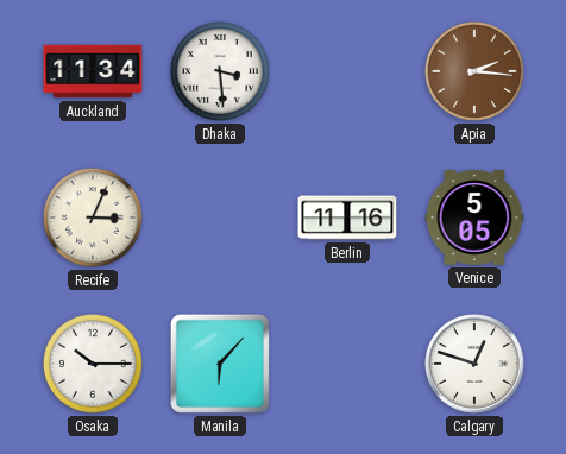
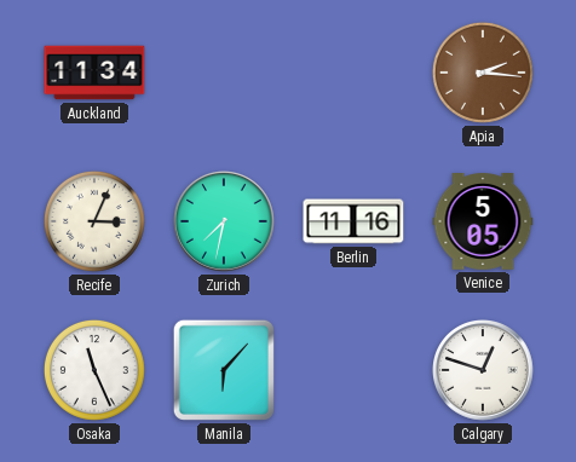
Dhaka: 3:29 -> none
Zurich: none -> 7:32
Osaka: 10:15 -> 11:26
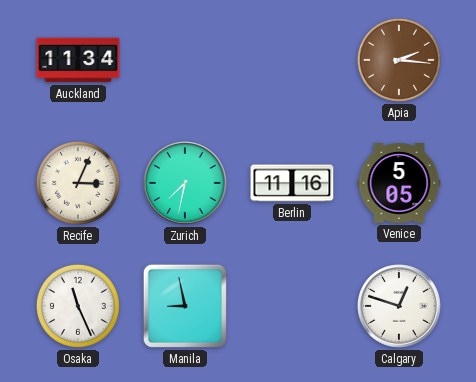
Manila: 6:07 -> 8:58
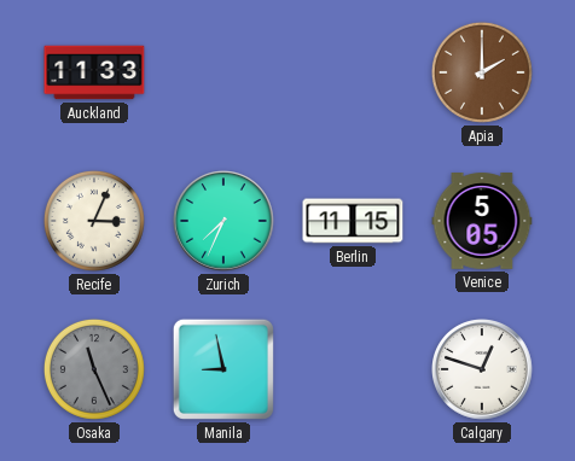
Auckland: 11:34 -> 11:33
Apia: 2:16 -> 2:00
Zurich: 7:32 -> 7:34
Berlin: 11:16 -> 11:15
Osaka dial: white -> grey
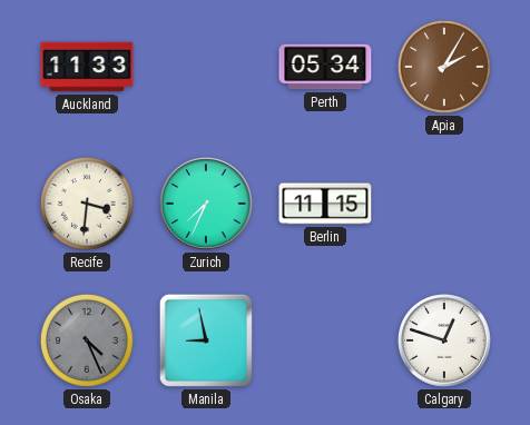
Perth: none -> 05:34
Apia: 2:00 -> 2:05
Recife: 3:04 -> 3:31
Venice: 5:05 -> none
Osaka: 11:26 -> 4:26
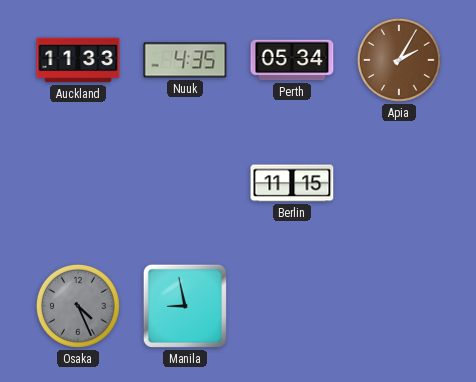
Nuuk: none -> 4:35
Recife: 3:31 -> none
Zurich: 7:34 -> none
Calgary: 12:48 -> none
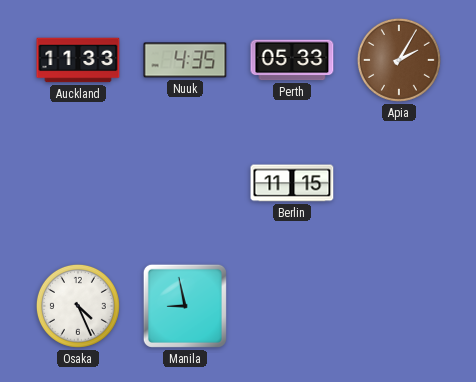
Perth: 05:34 -> 05:33
Osaka dial: grey -> white
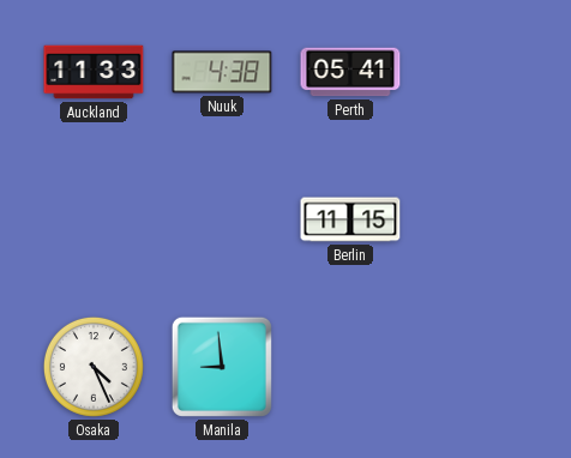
Nuuk: 4:35 -> 4:38
Perth: 05:33 -> 05:41
Apia: 2:05 -> none
Manila: 8:58 -> 8:59
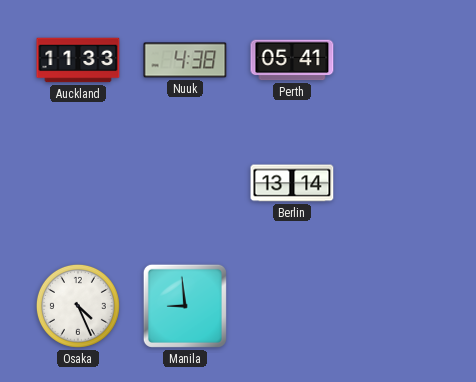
Berlin: 11:15 -> 13:14
